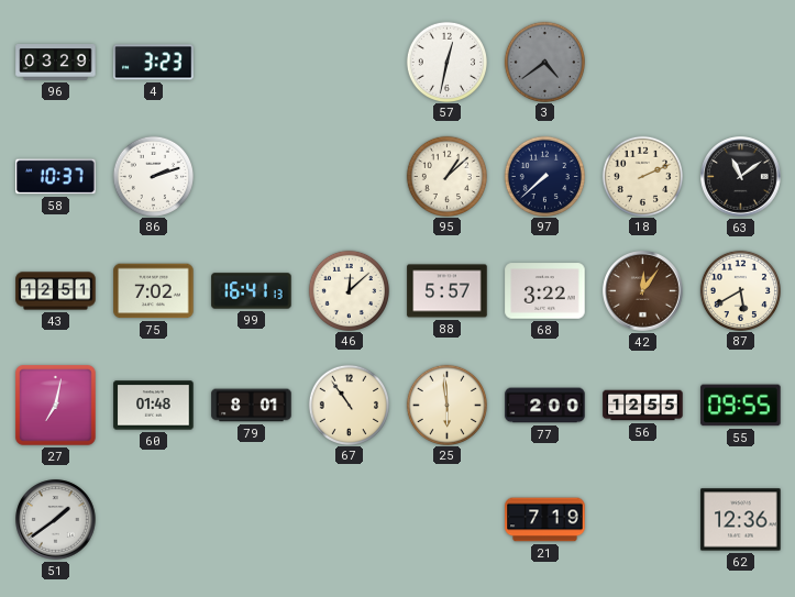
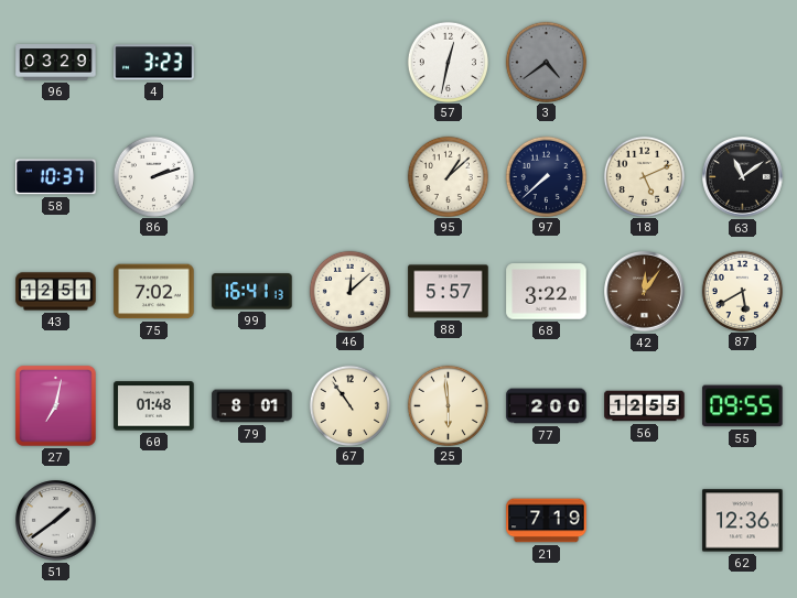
18: 2:11 -> 5:11
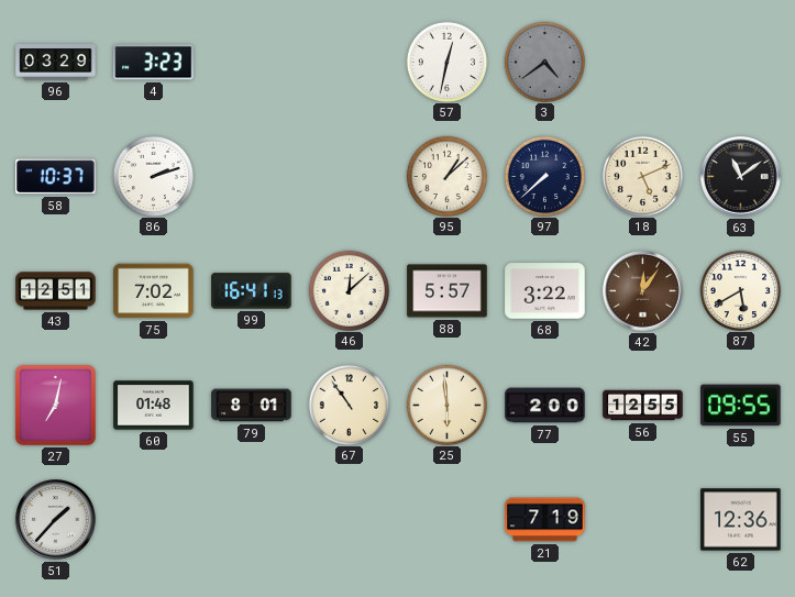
51: 1:39 -> 1:37
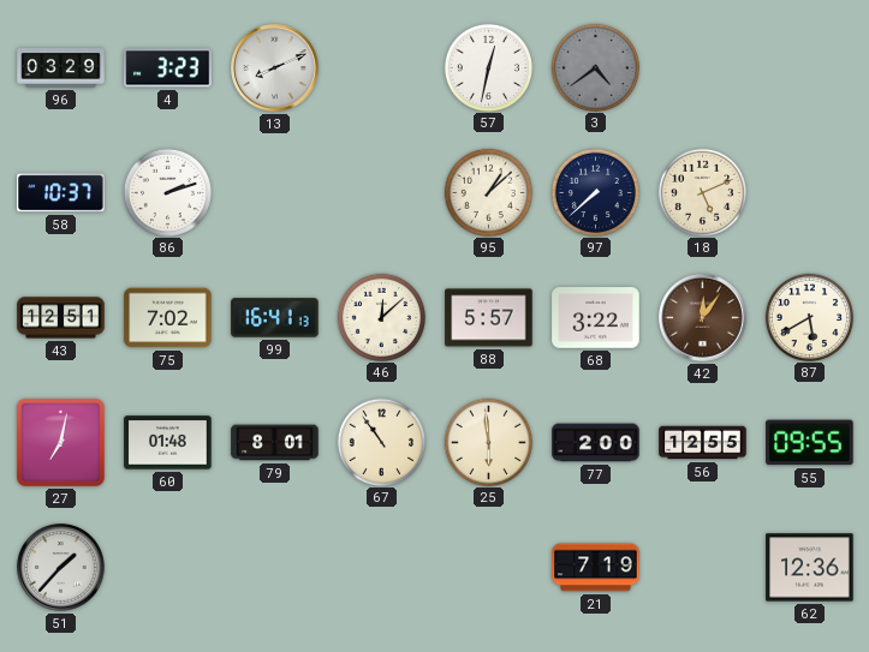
13: none -> 8:11
63: 11:09 -> none
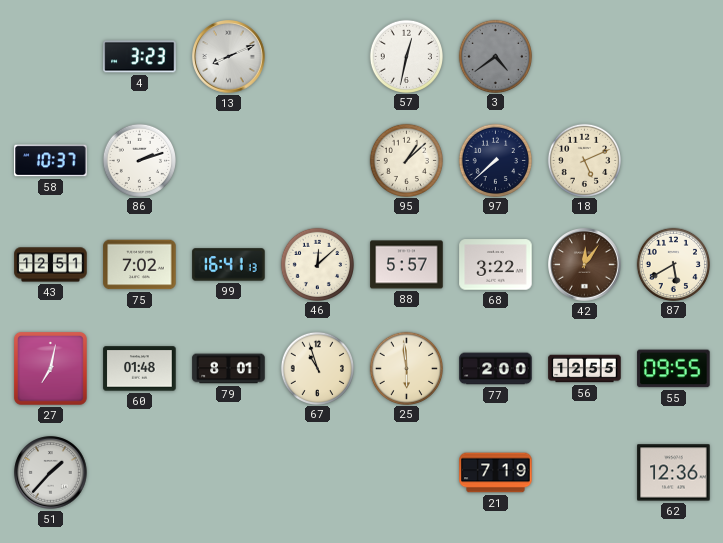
96: 03:29 -> none
67: 10:54 -> 10:57
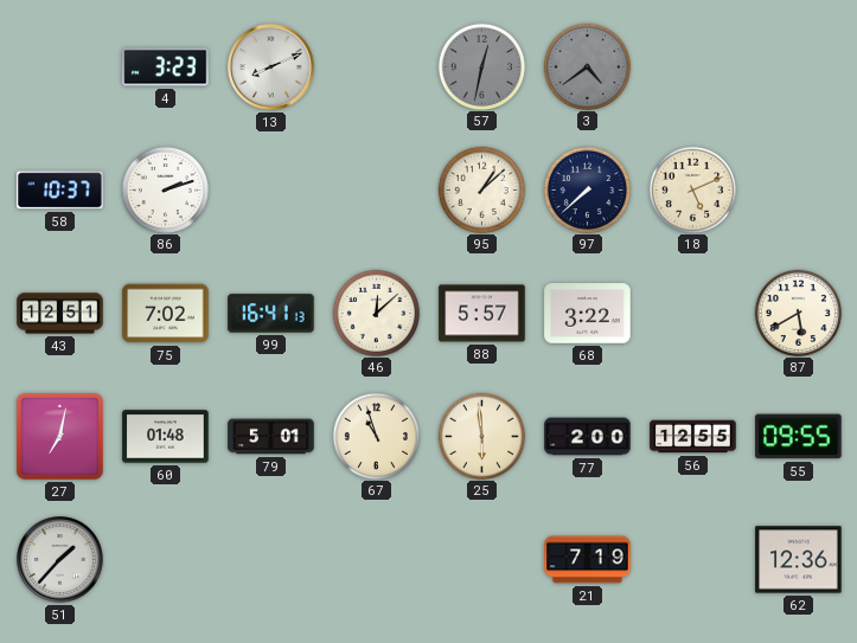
57 dial: white -> grey
42: 12:06 -> none
79: 8:01 -> 5:01
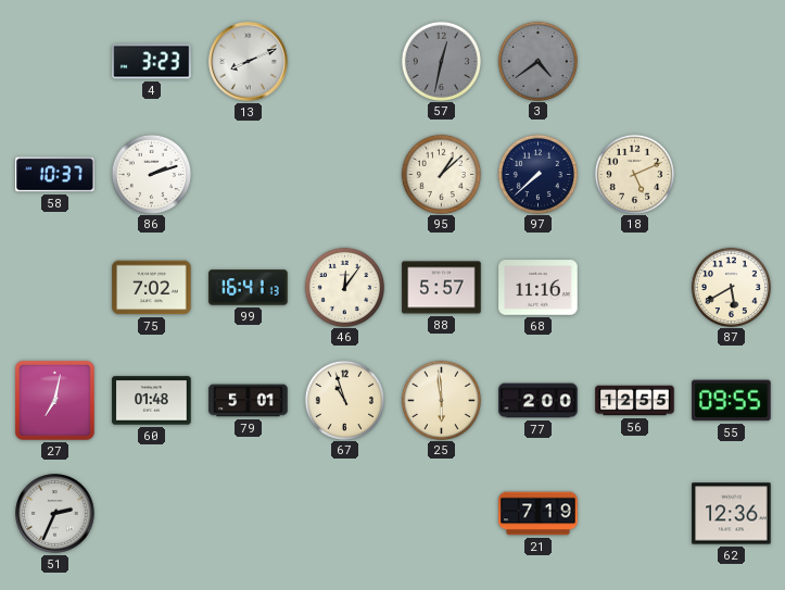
43: 12:51 -> none
46: 12:08 -> 12:06
68: 3:22 -> 11:16
51: 1:37 -> 2:34
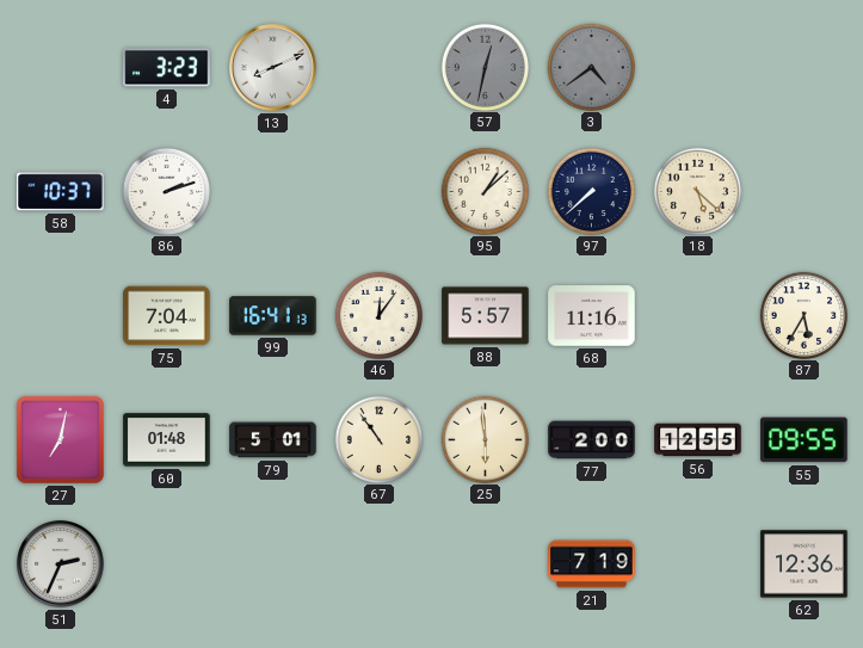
18: 5:11 -> 5:22
75: 7:02 -> 7:04
87: 5:40 -> 5:35
67: 10:57 -> 10:54
